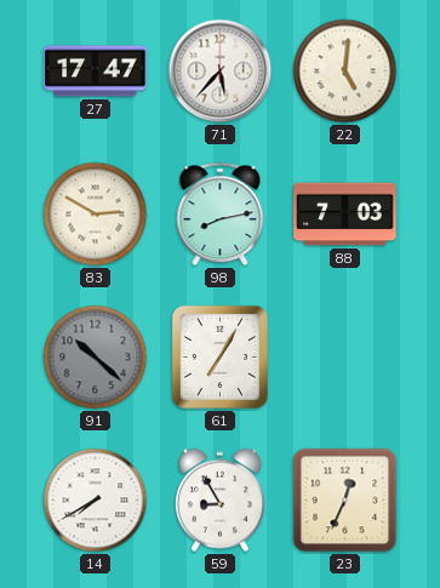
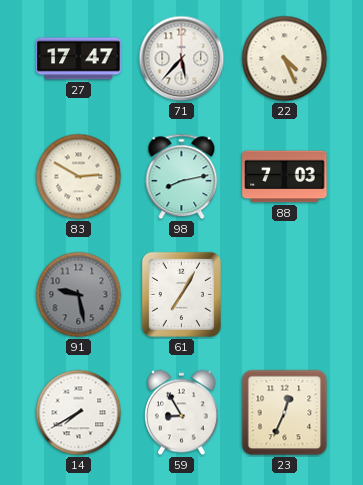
22: 5:01 -> 4:26
91: 10:22 -> 9:28
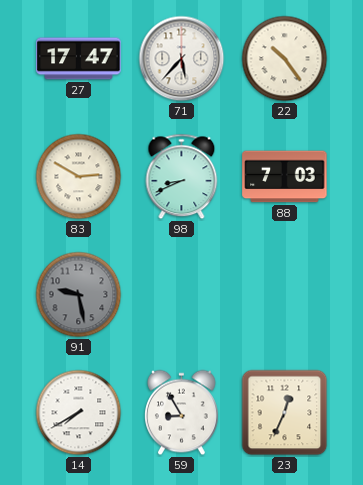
22: 4:26 -> 10:24
98: 8:13 -> 8:41
61: 7:05 -> none
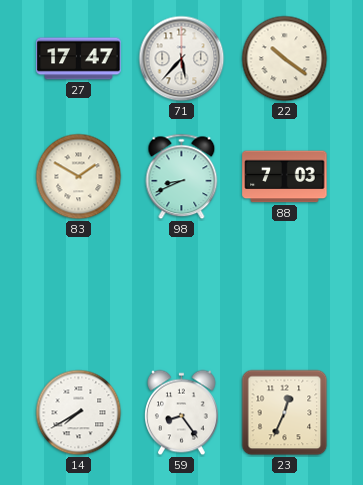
22: 10:24 -> 10:21
83: 2:50 -> 1:50
91: 9:28 -> none
59: 8:55 -> 8:24
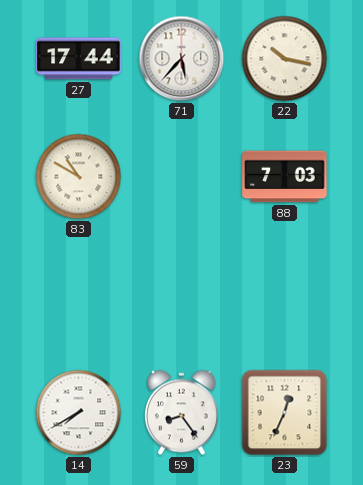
27: 17:47 -> 17:44
22: 10:21 -> 10:17
83: 1:50 -> 10:50
98: 8:41 -> none
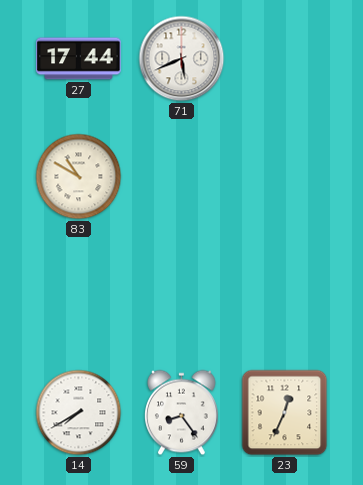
71: 5:37 -> 5:41
22: 10:17 -> none
88: 7:03 -> none
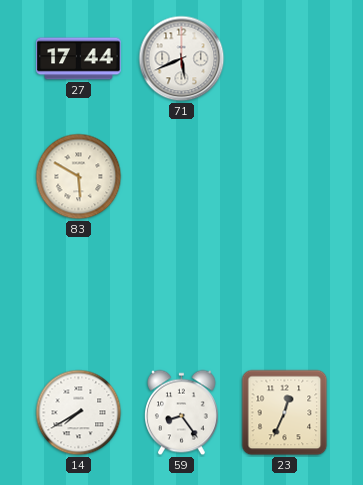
83: 10:50 -> 5:50
